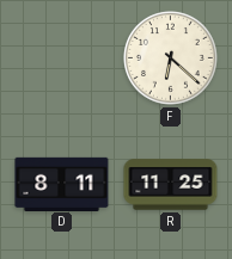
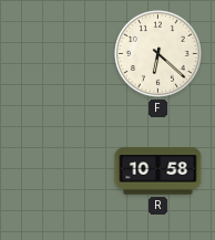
D: 8:11 -> none
R: 11:25 -> 10:58
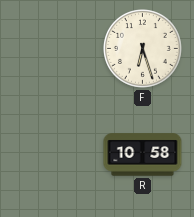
F: 6:22 -> 6:27
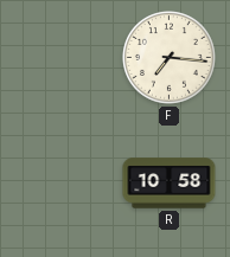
F: 6:27 -> 7:16
